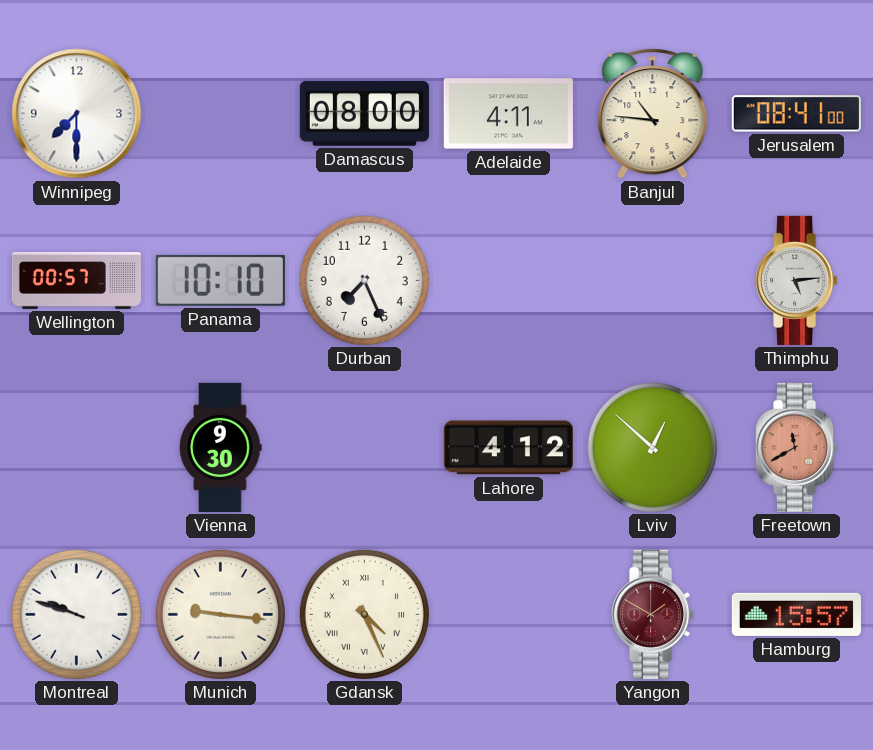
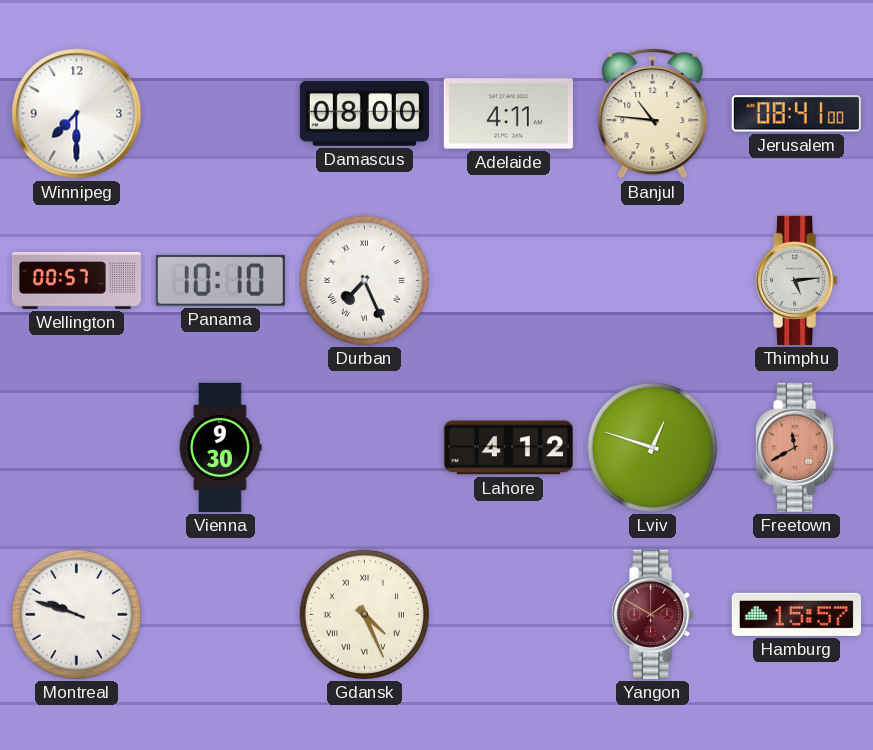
Durban numerals: Arabic -> Roman
Lviv: 12:52 -> 12:48
Munich: 9:16 -> none
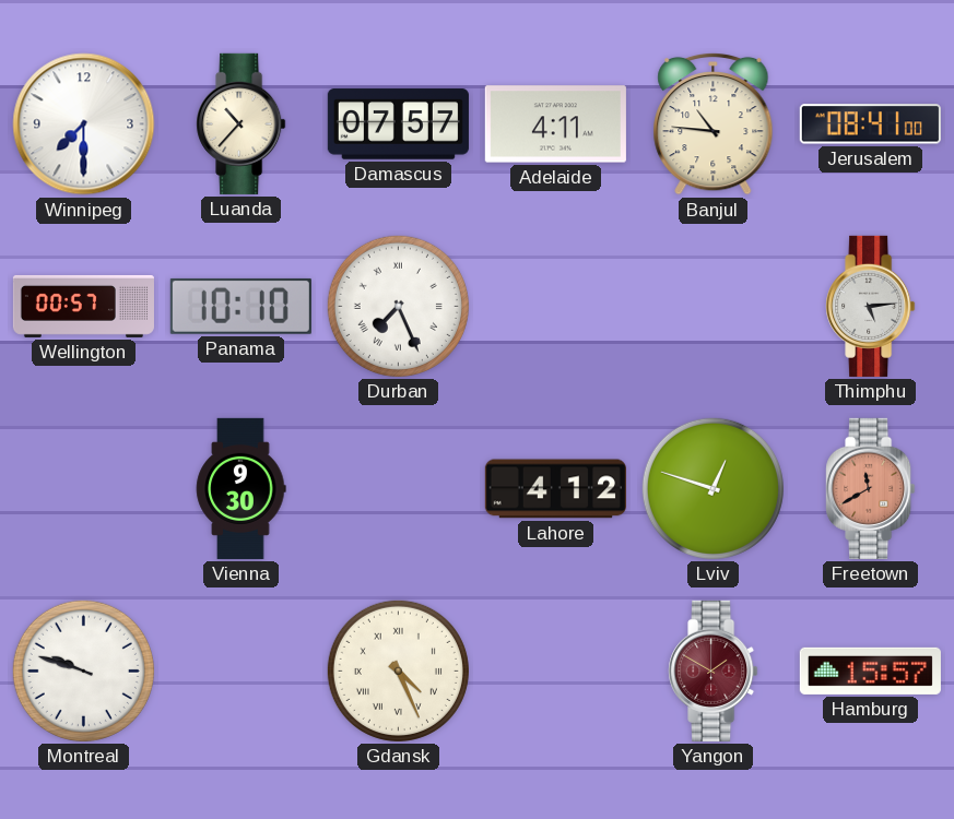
Luanda: none -> 10:37
Damascus: 08:00 -> 07:57
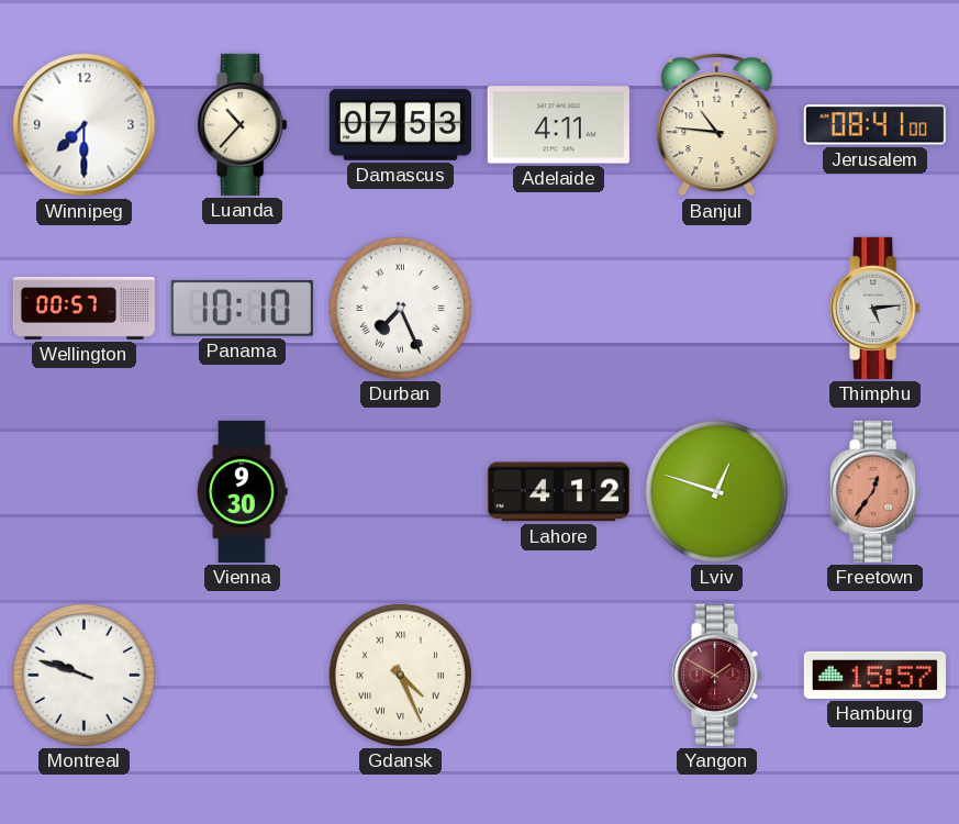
Damascus: 07:57 -> 07:53
Freetown: 11:40 -> 12:36
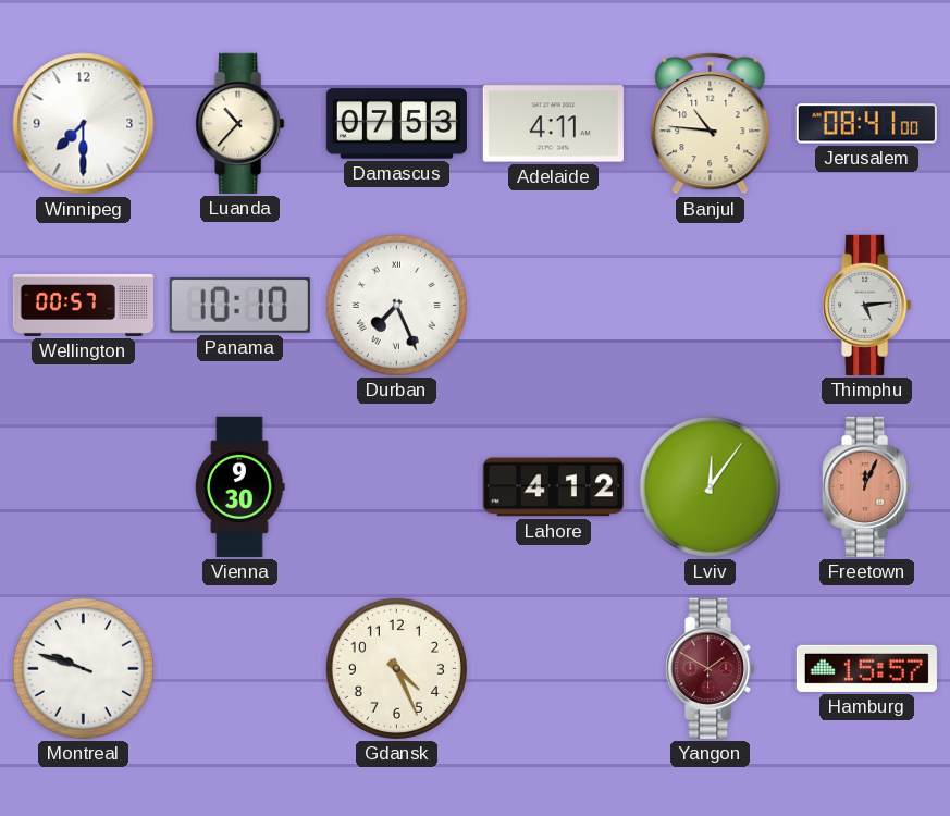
Lviv: 12:48 -> 12:06
Freetown: 12:36 -> 12:04
Gdansk numerals: Roman -> Arabic
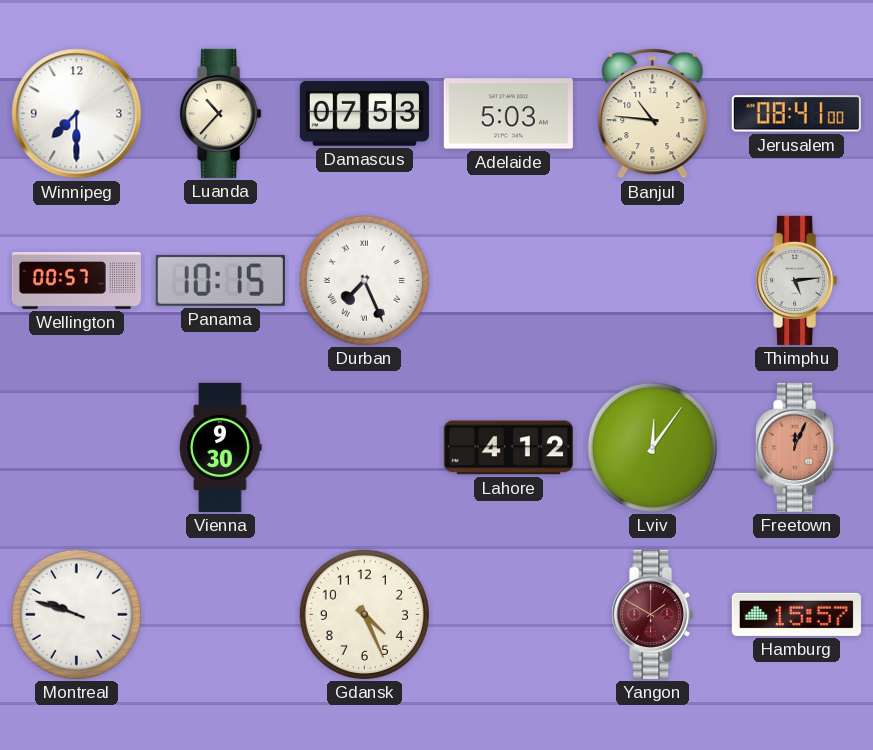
Adelaide: 4:11 -> 5:03
Panama: 10:10 -> 10:15
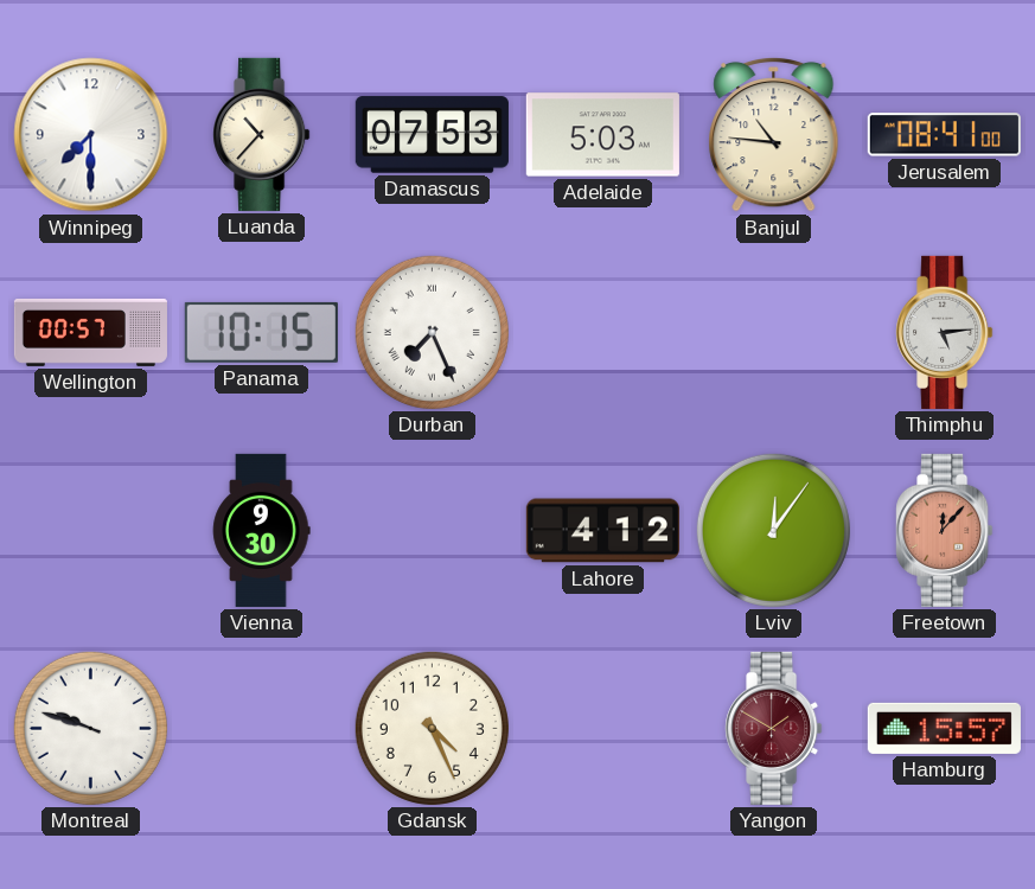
Freetown: 12:04 -> 12:07
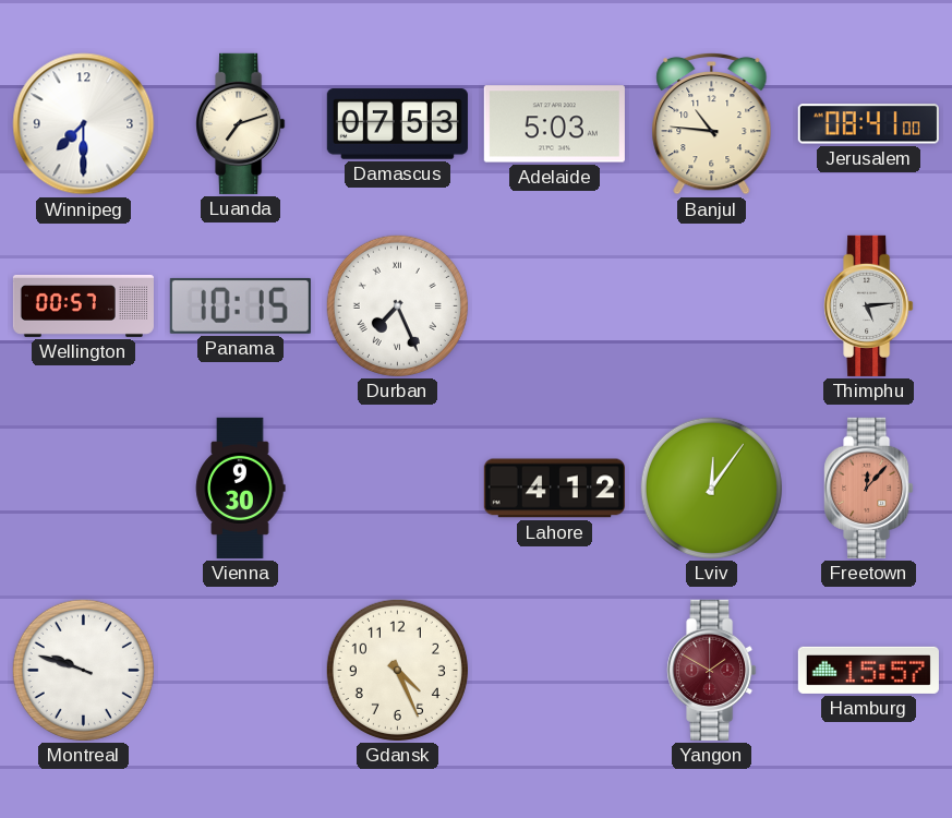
Luanda: 10:37 -> 7:12
